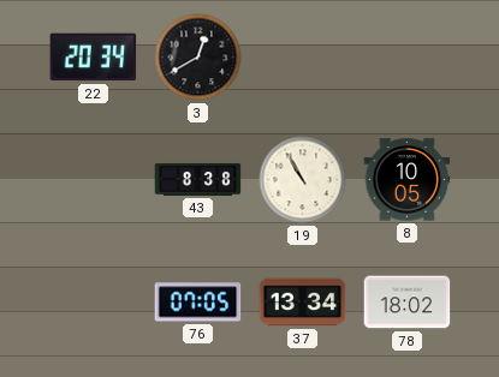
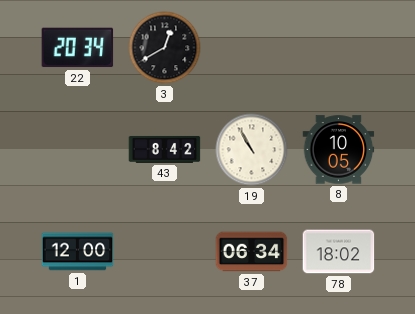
43: 8:38 -> 8:42
1: none -> 12:00
76: 07:05 -> none
37: 13:34 -> 06:34
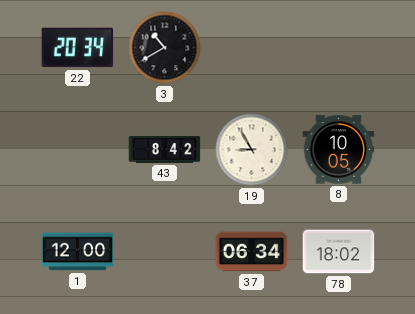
3: 12:40 -> 10:40
19: 10:55 -> 8:55
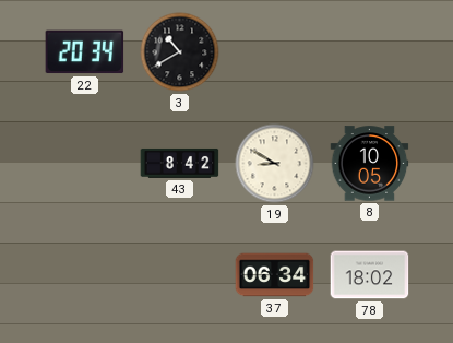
19: 8:55 -> 8:50
1: 12:00 -> none
